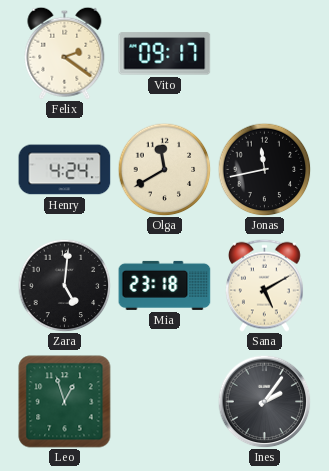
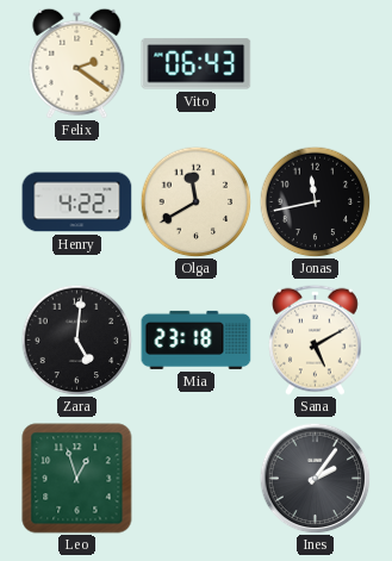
Vito: 09:17 -> 06:43
Henry: 4:24 -> 4:22
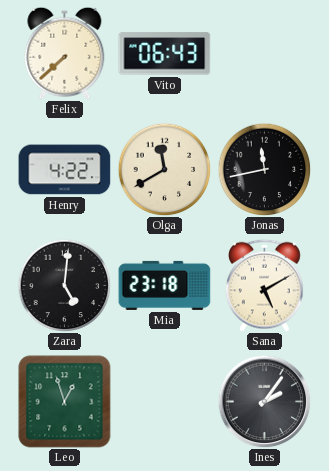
Felix: 2:21 -> 7:38
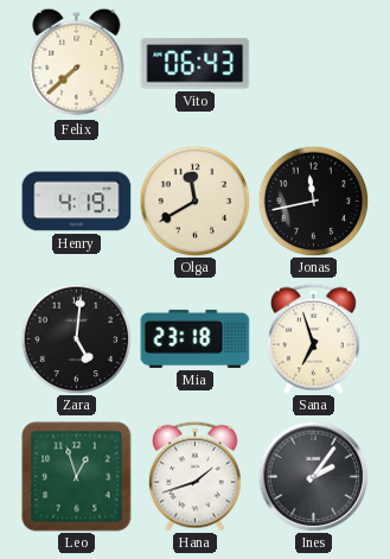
Henry: 4:22 -> 4:19
Sana: 5:10 -> 6:57
Hana: none -> 1:42
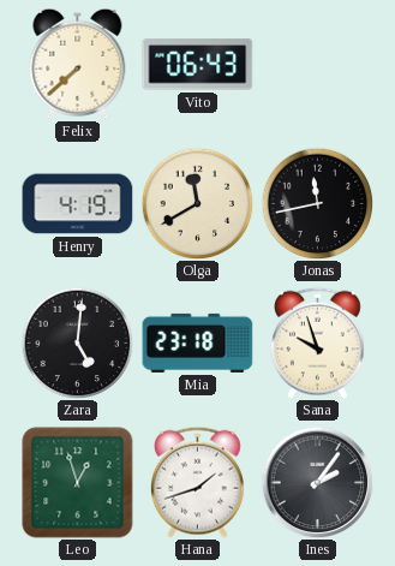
Sana: 6:57 -> 9:57
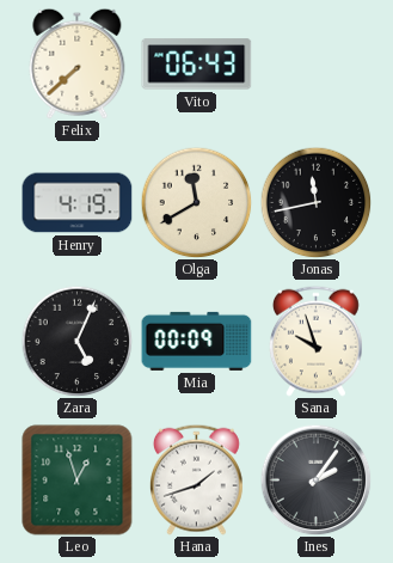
Zara: 5:01 -> 5:04
Mia: 23:18 -> 00:09
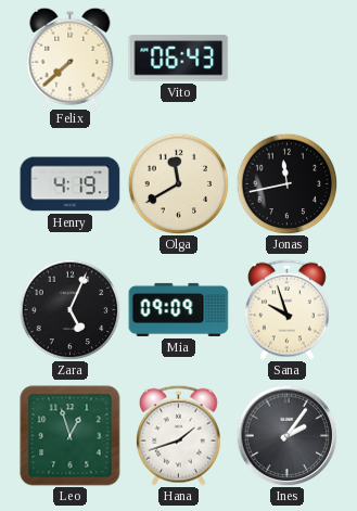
Mia: 00:09 -> 09:09
